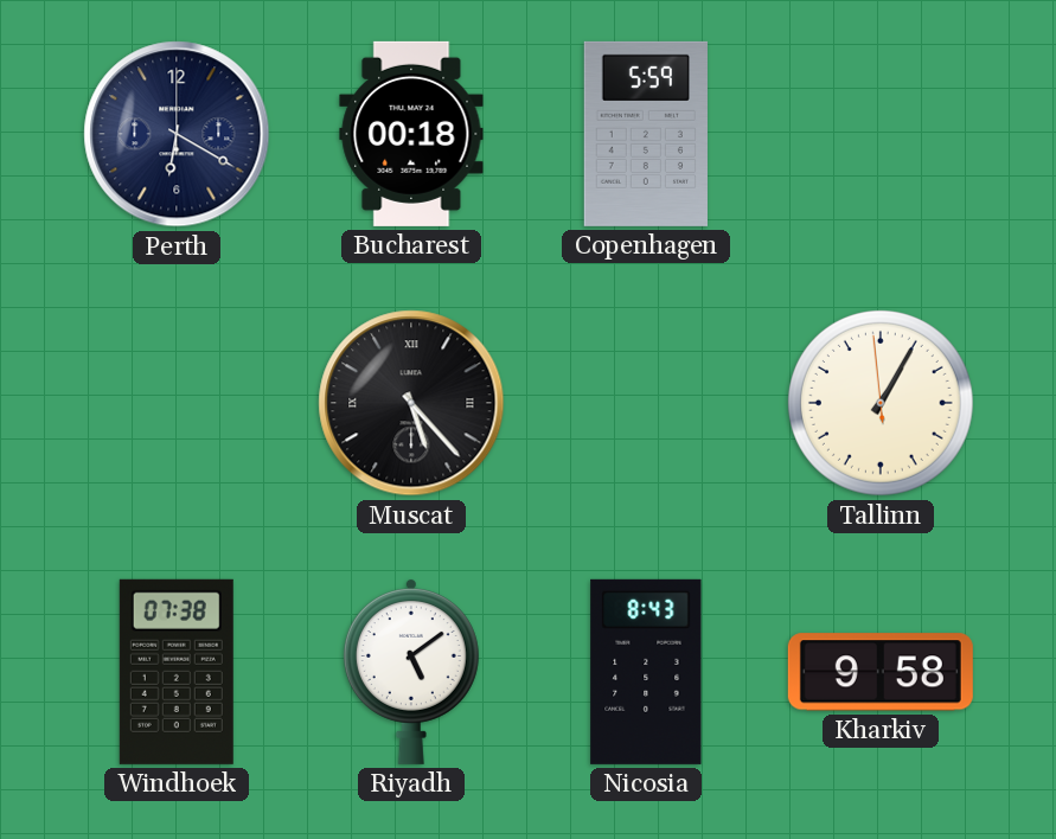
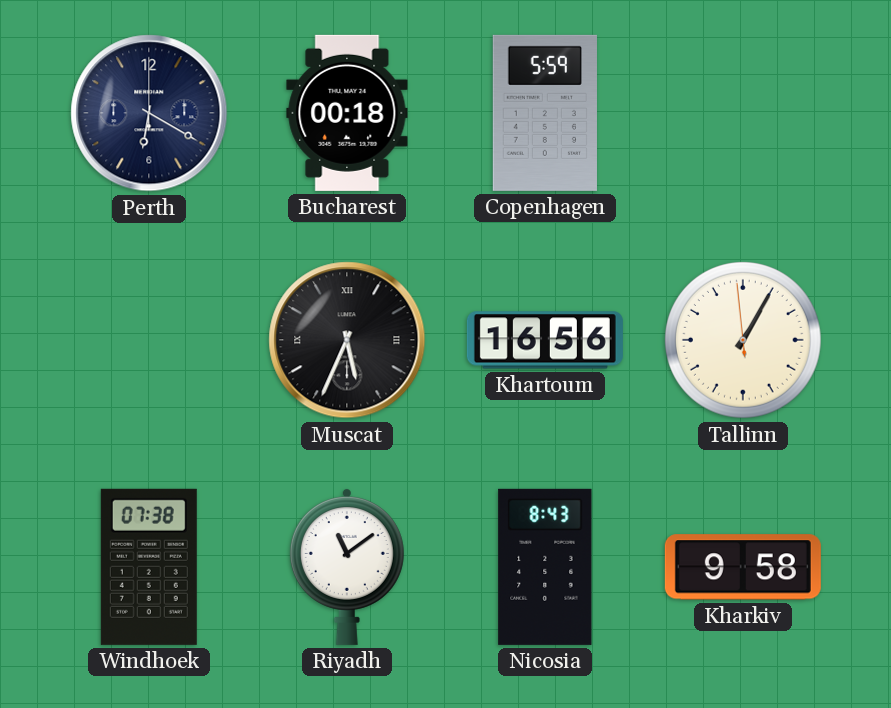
Muscat: 5:23 -> 5:34
Khartoum: none -> 16:56
Riyadh: 5:09 -> 11:09
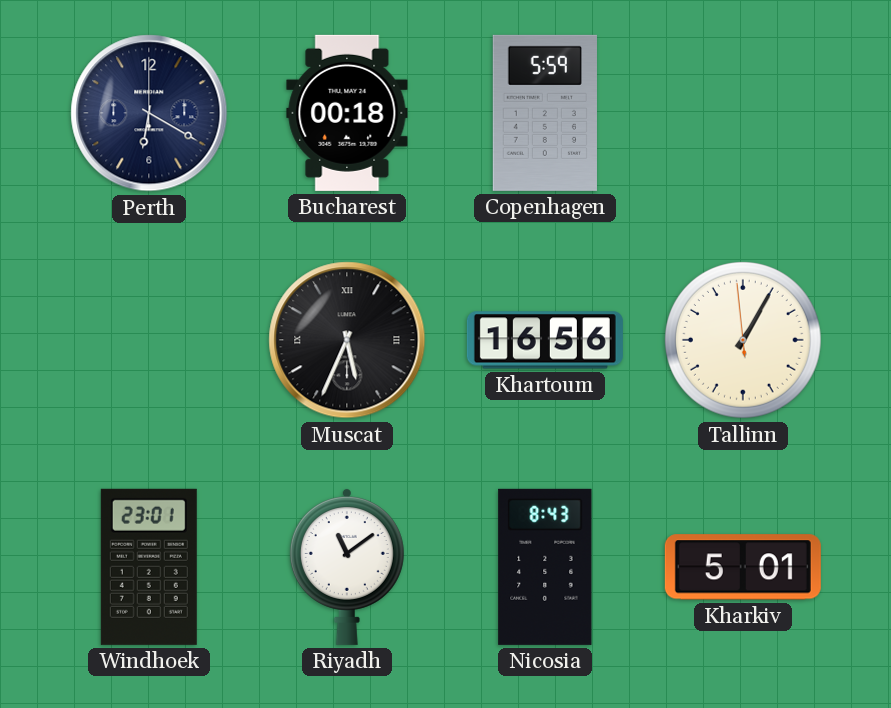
Windhoek: 07:38 -> 23:01
Kharkiv: 9:58 -> 5:01
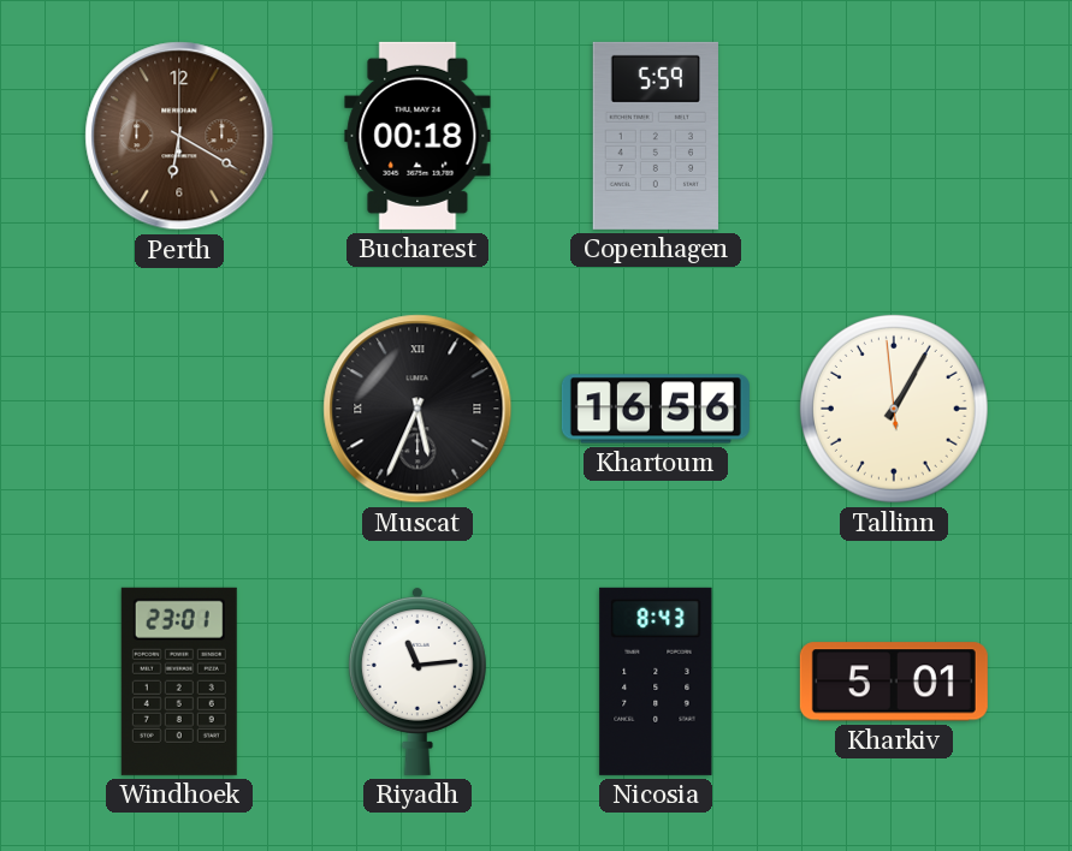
Perth dial: navy -> brown
Riyadh: 11:09 -> 11:14
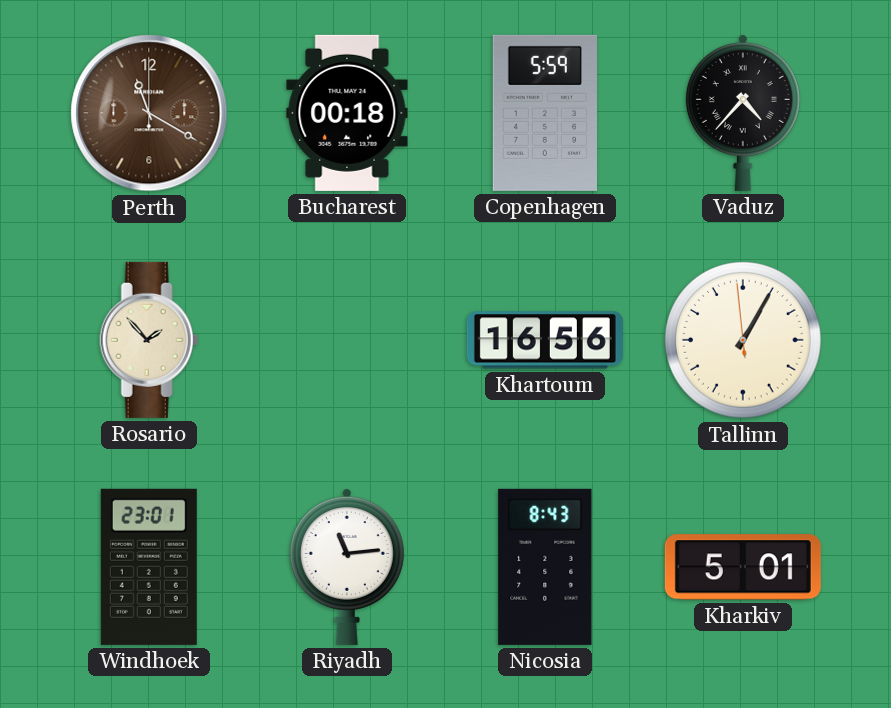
Perth: 6:20 -> 11:20
Vaduz: none -> 4:37
Rosario: none -> 1:53
Muscat: 5:34 -> none
